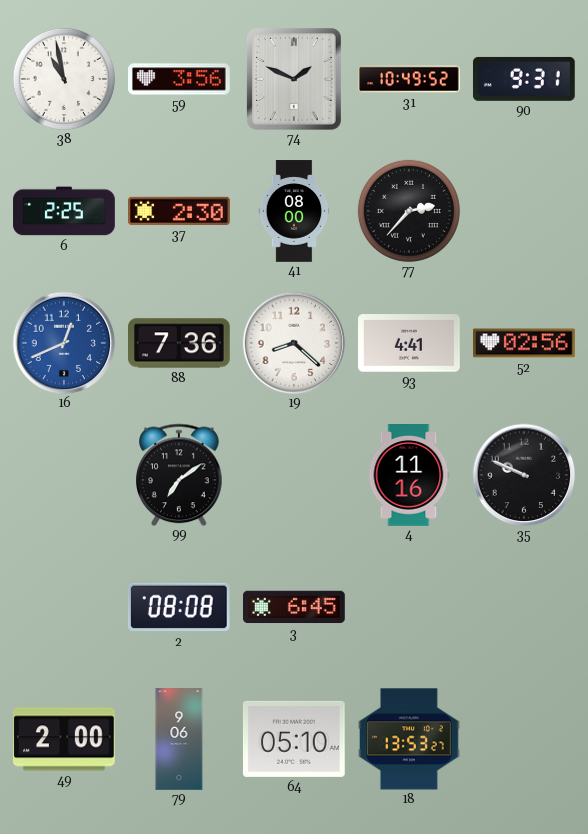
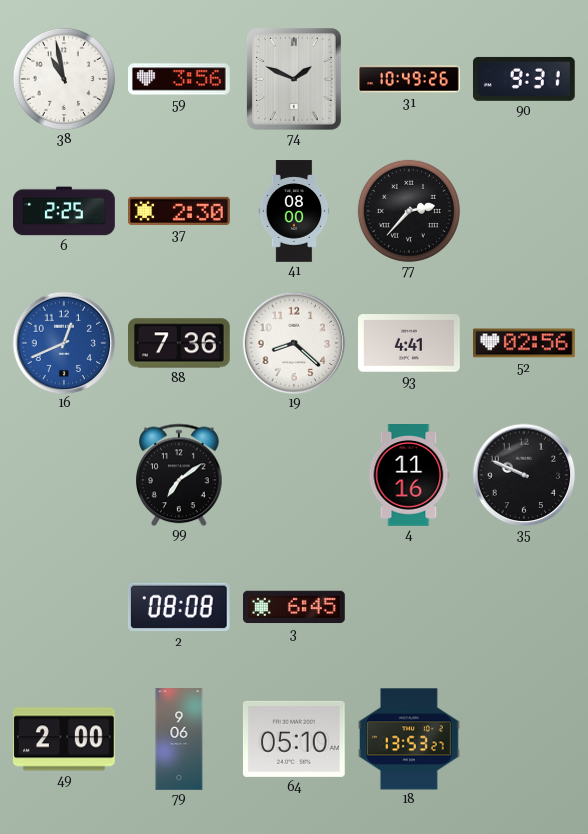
31: 10:49:52 -> 10:49:26
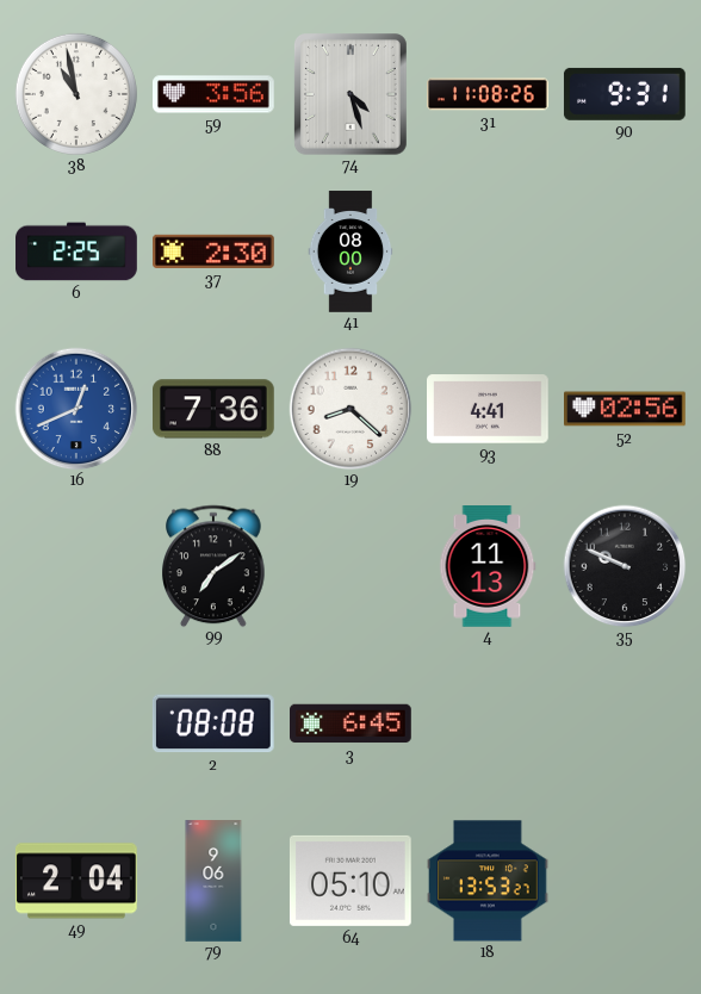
74: 1:49 -> 4:27
31: 10:49 -> 11:08
77: 2:37 -> none
4: 11:16 -> 11:13
49: 2:00 -> 2:04
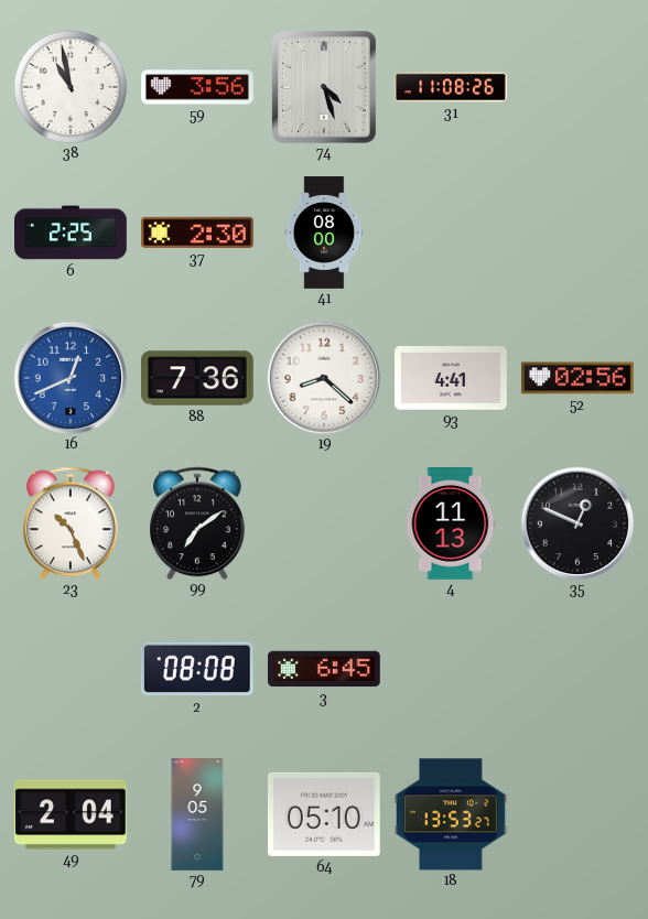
90: 9:31 -> none
23: none -> 10:26
35: 9:49 -> 12:49
79: 9:06 -> 9:05
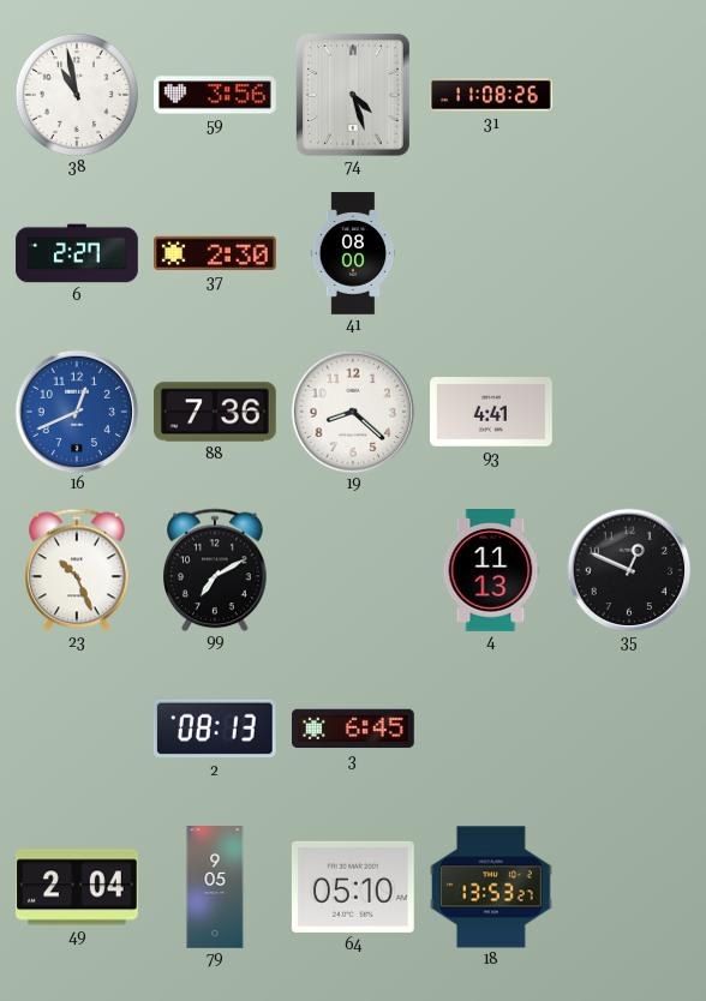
6: 2:25 -> 2:27
52: 02:56 -> none
99: 7:09 -> 7:10
2: 08:08 -> 08:13
